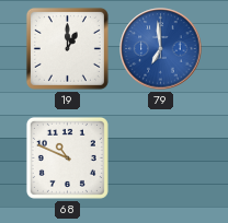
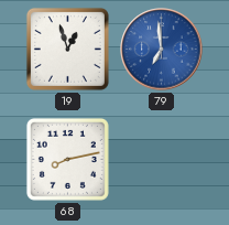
19: 1:00 -> 12:57
68: 10:49 -> 8:13
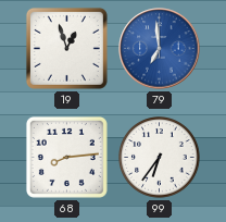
68: 8:13 -> 8:14
99: none -> 6:36
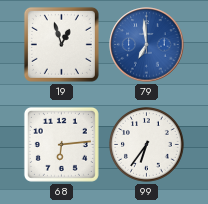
68: 8:14 -> 6:14
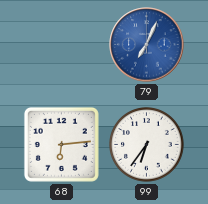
19: 12:57 -> none
79: 6:59 -> 7:04
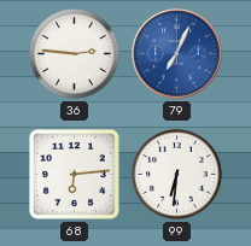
36: none -> 2:46
99: 6:36 -> 6:31
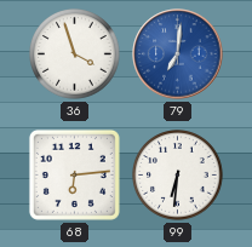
36: 2:46 -> 3:57
79: 7:04 -> 7:01
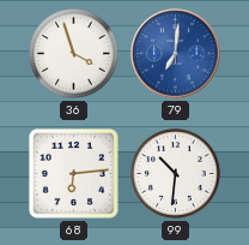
99: 6:31 -> 10:31
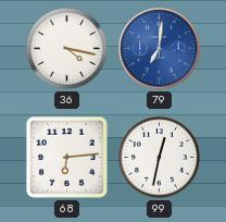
36: 3:57 -> 4:17
99: 10:31 -> 12:32
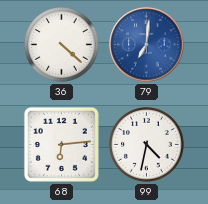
36: 4:17 -> 4:22
99: 12:32 -> 4:32
